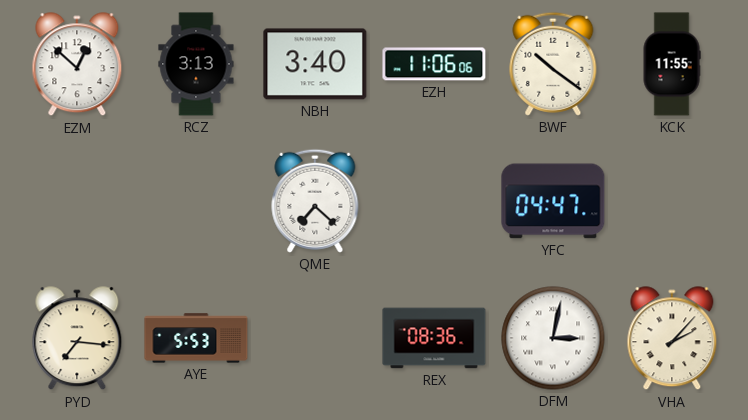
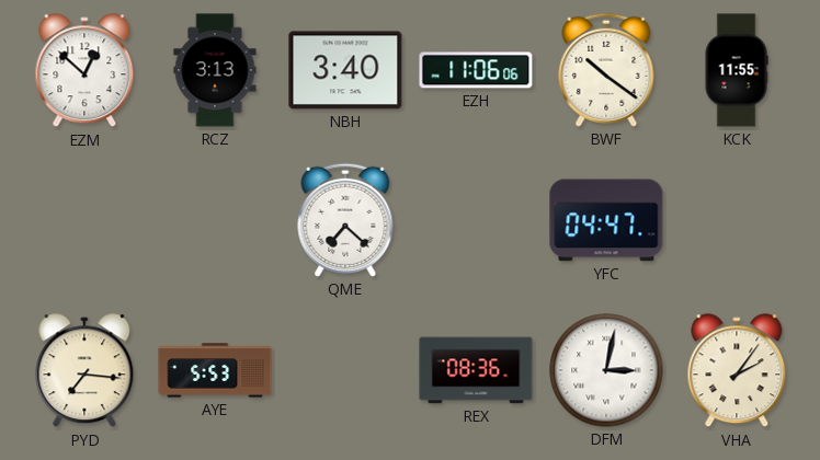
VHA: 2:07 -> 2:06
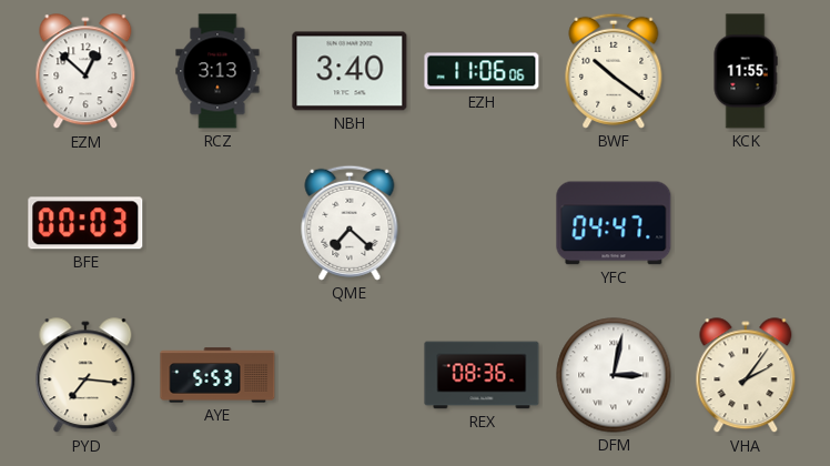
BFE: none -> 00:03
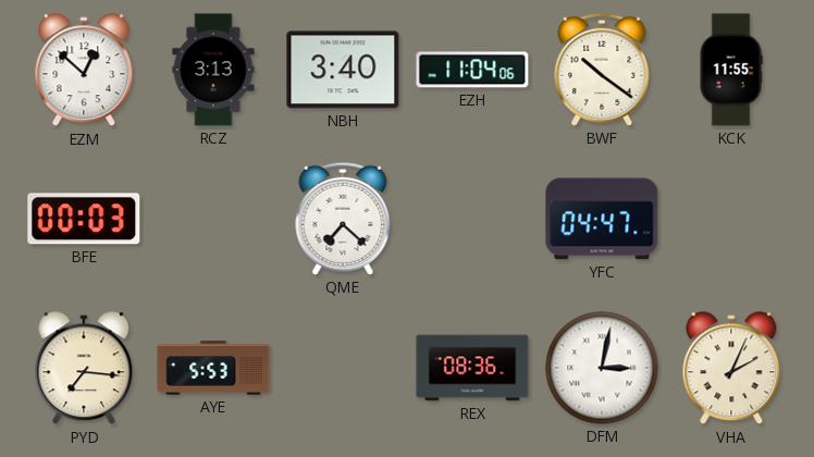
EZH: 11:06 -> 11:04
VHA: 2:06 -> 2:04
